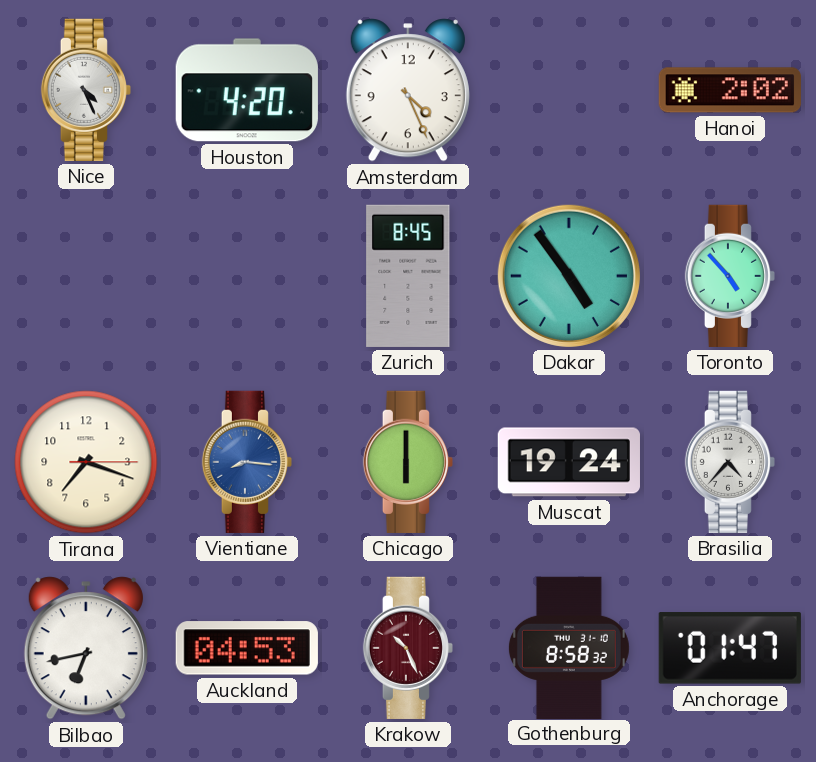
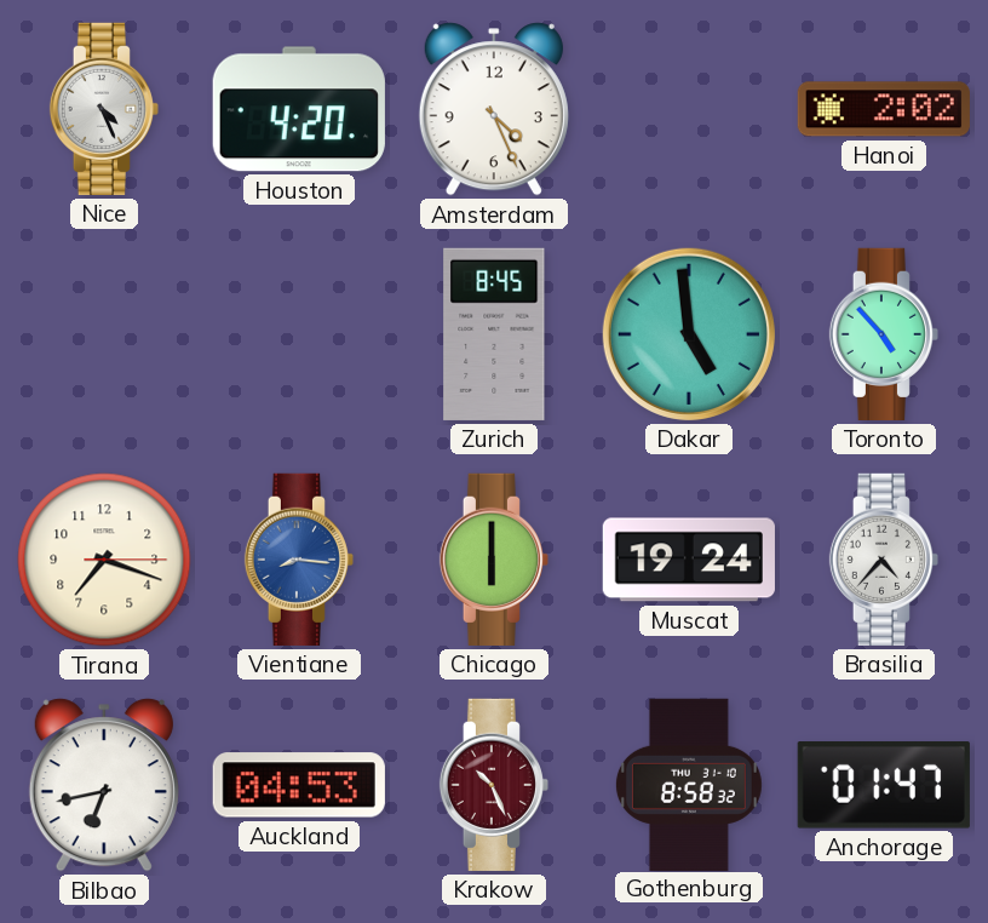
Dakar: 4:54 -> 4:59
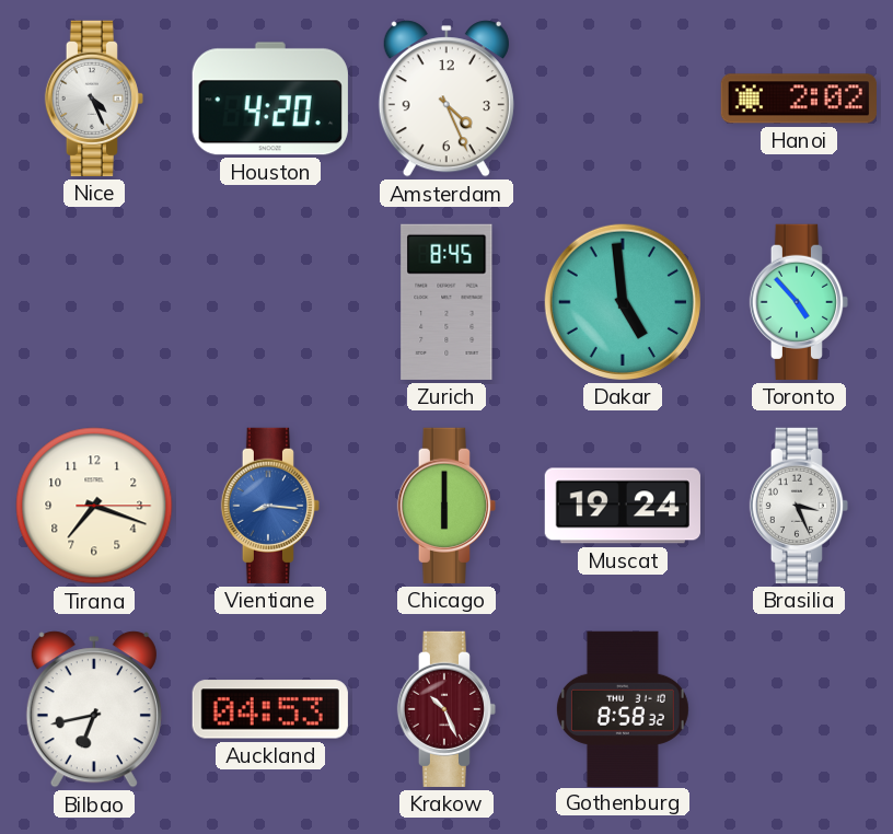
Brasilia: 4:37 -> 3:26
Anchorage: 01:47 -> none
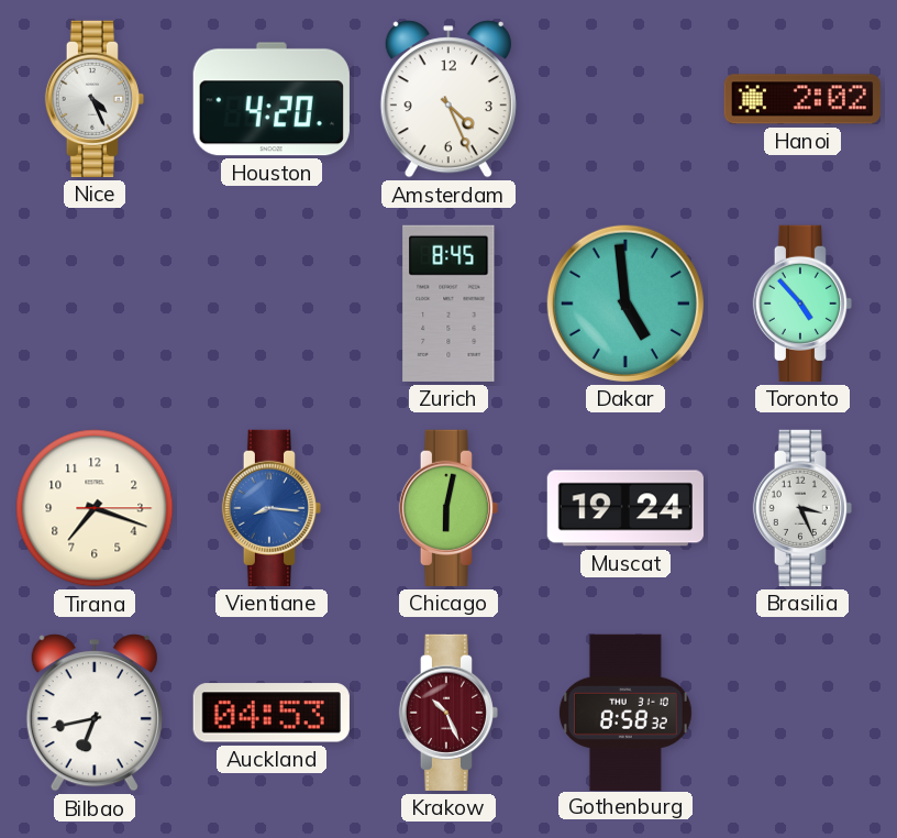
Chicago: 6:00 -> 6:02
